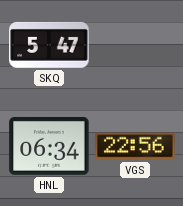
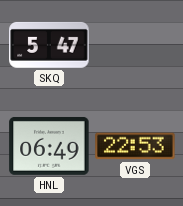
HNL: 06:34 -> 06:49
VGS: 22:56 -> 22:53
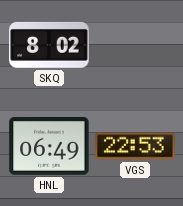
SKQ: 5:47 -> 8:02
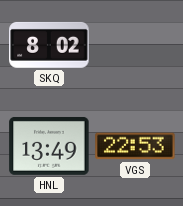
HNL: 06:49 -> 13:49
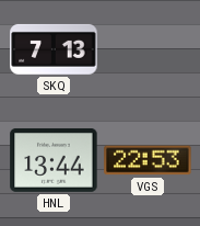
SKQ: 8:02 -> 7:13
HNL: 13:49 -> 13:44
